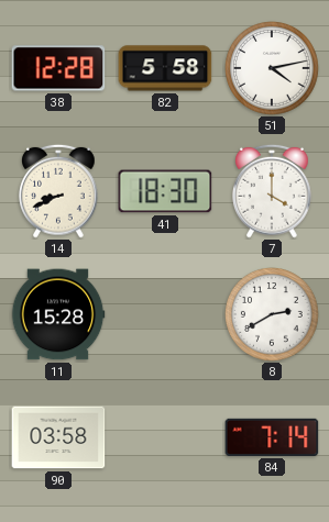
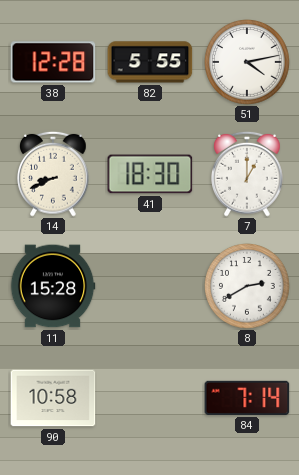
82: 5:58 -> 5:55
7: 4:00 -> 1:00
90: 03:58 -> 10:58
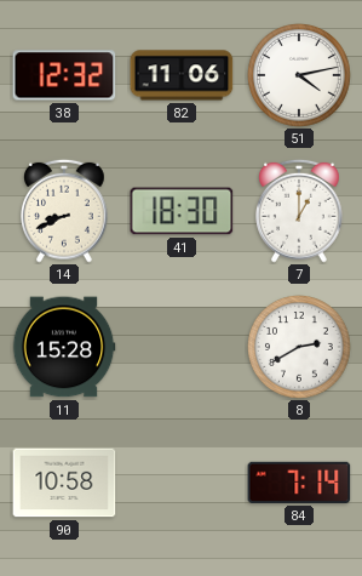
38: 12:28 -> 12:32
82: 5:55 -> 11:06
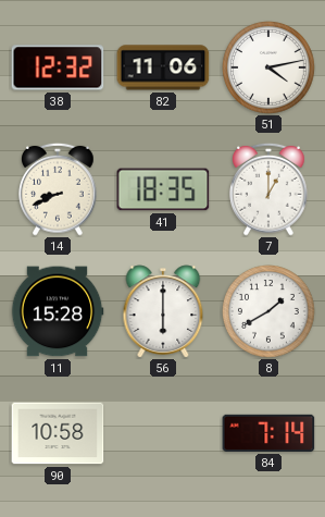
41: 18:30 -> 18:35
56: none -> 6:00
8: 2:40 -> 1:40
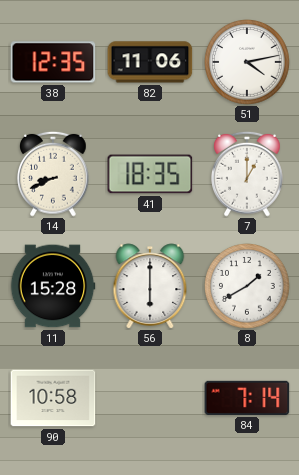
38: 12:32 -> 12:35
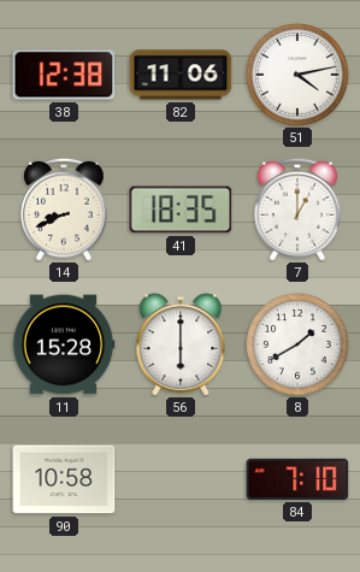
38: 12:35 -> 12:38
84: 7:14 -> 7:10
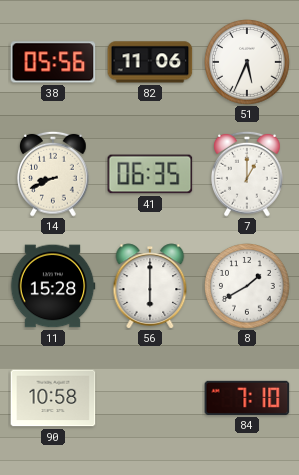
38: 12:38 -> 05:56
51: 4:13 -> 5:34
41: 18:35 -> 06:35
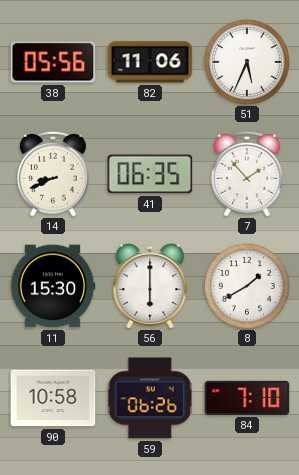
7: 1:00 -> 1:53
11: 15:28 -> 15:30
59: none -> 06:26
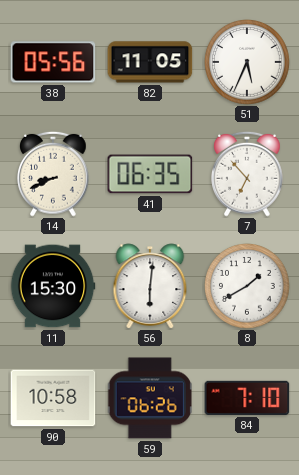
82: 11:06 -> 11:05
7: 1:53 -> 6:53
56: 6:00 -> 6:01
